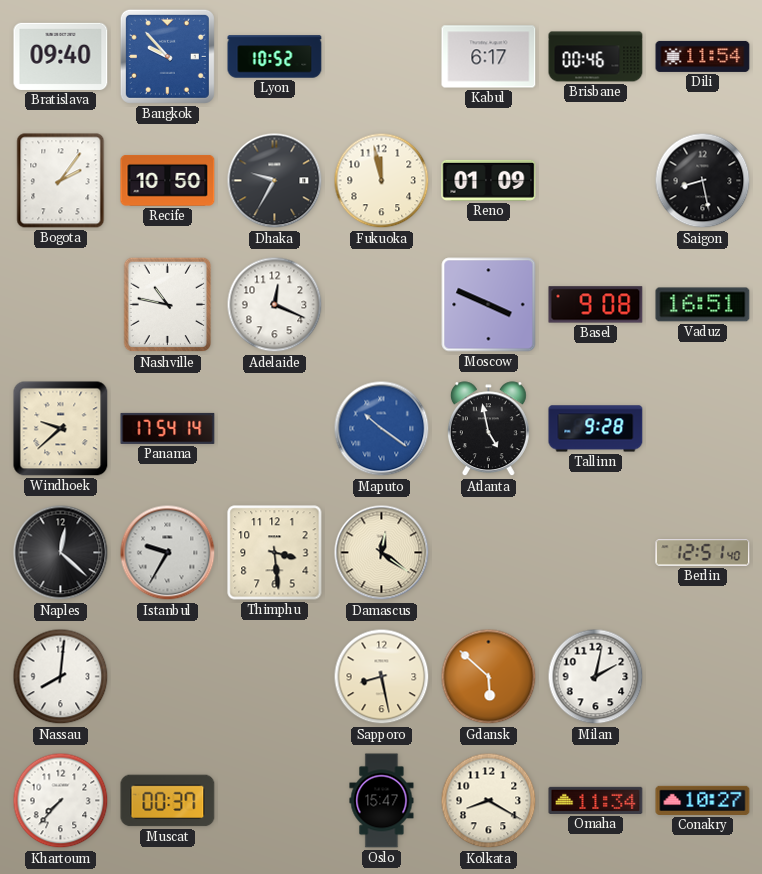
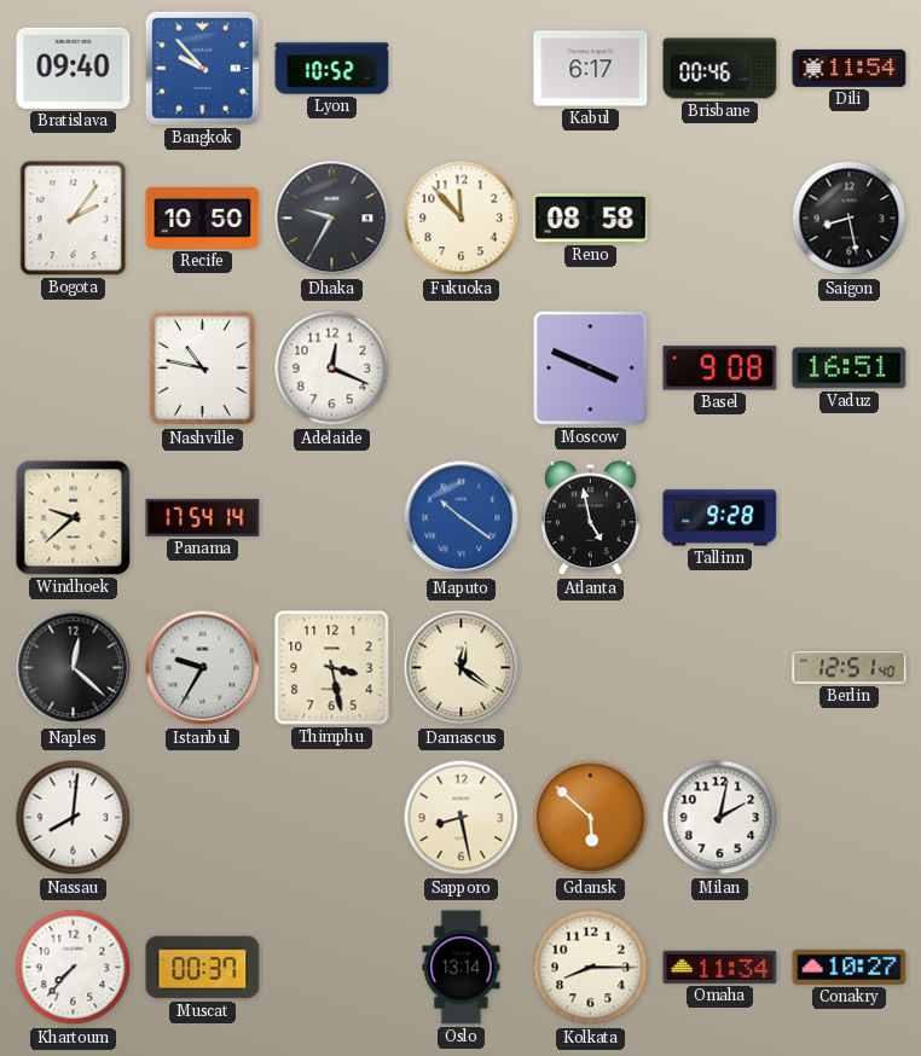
Fukuoka: 11:58 -> 11:53
Reno: 01:09 -> 08:58
Thimphu: 3:29 -> 3:28
Oslo: 15:47 -> 13:14
Kolkata: 8:20 -> 8:15
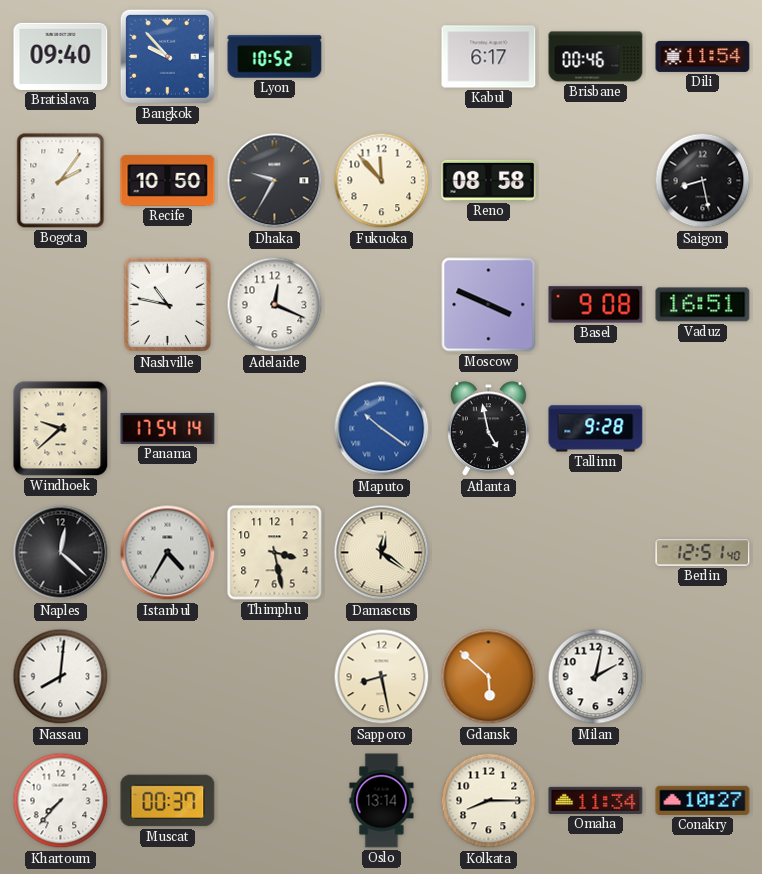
Istanbul: 9:35 -> 4:35
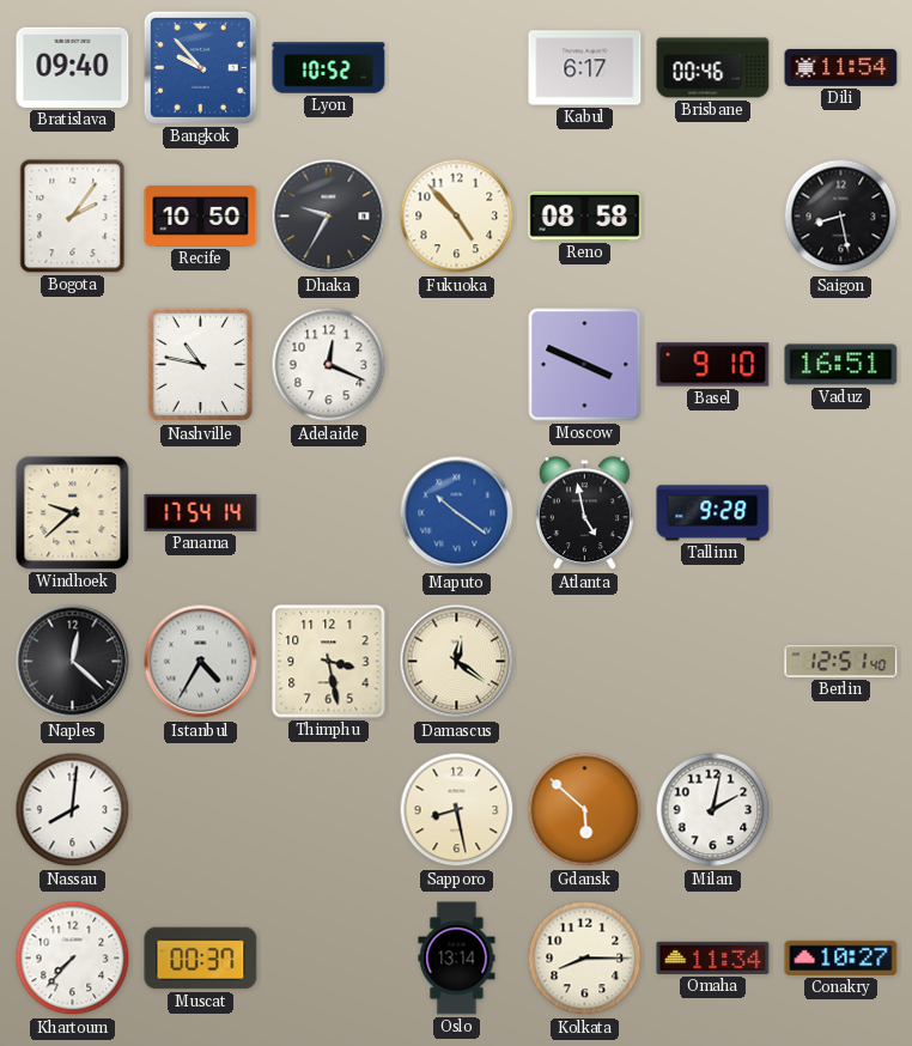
Fukuoka: 11:53 -> 4:53
Basel: 9:08 -> 9:10
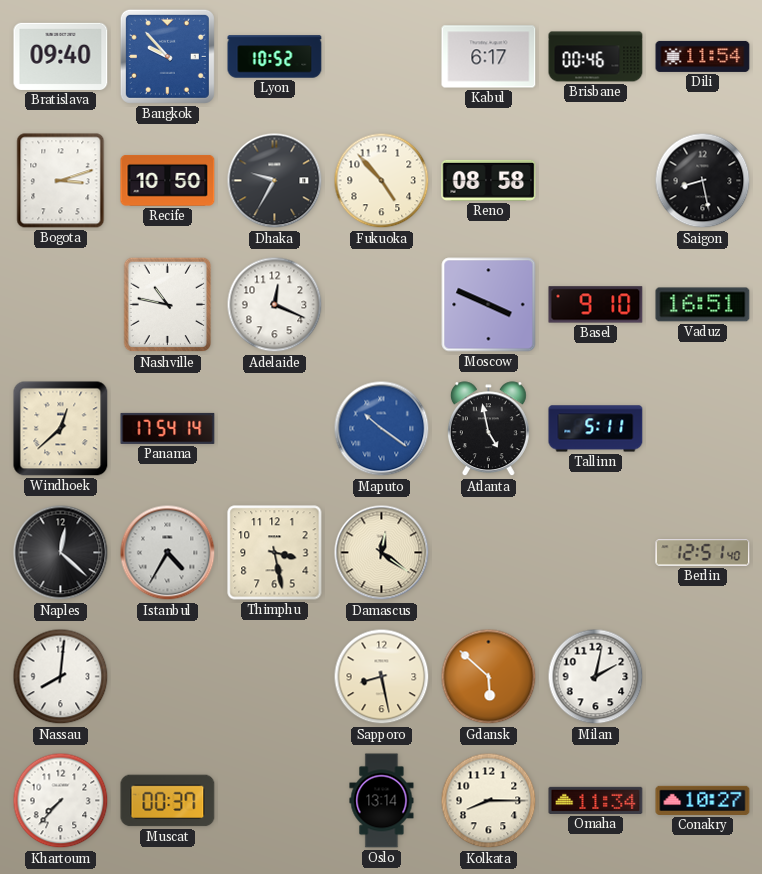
Bogota: 2:06 -> 3:12
Windhoek: 9:38 -> 12:38
Tallinn: 9:28 -> 5:11
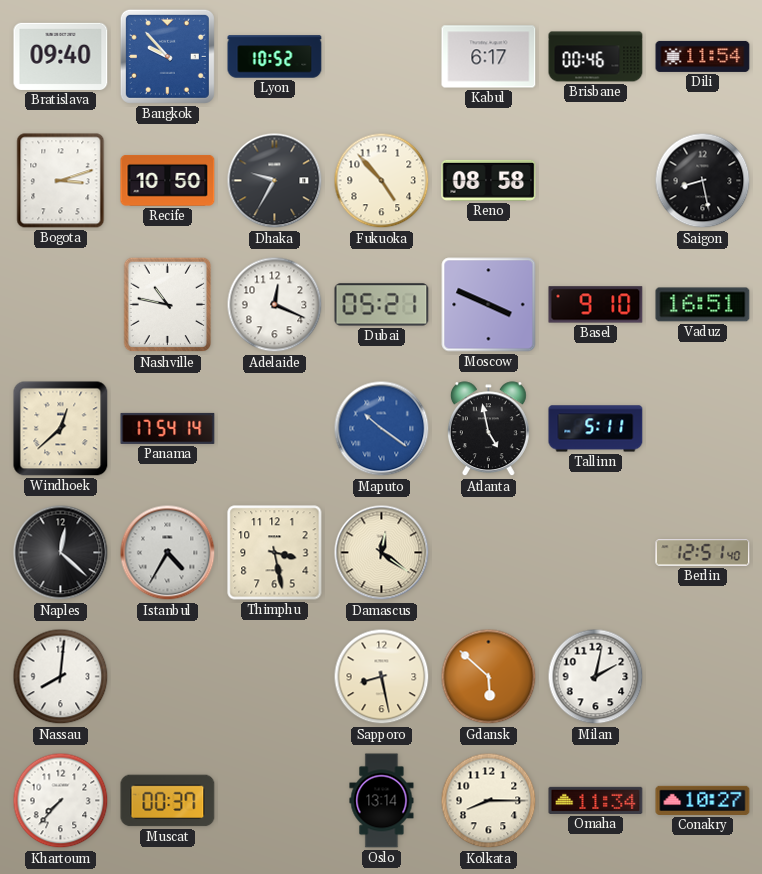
Dubai: none -> 05:21
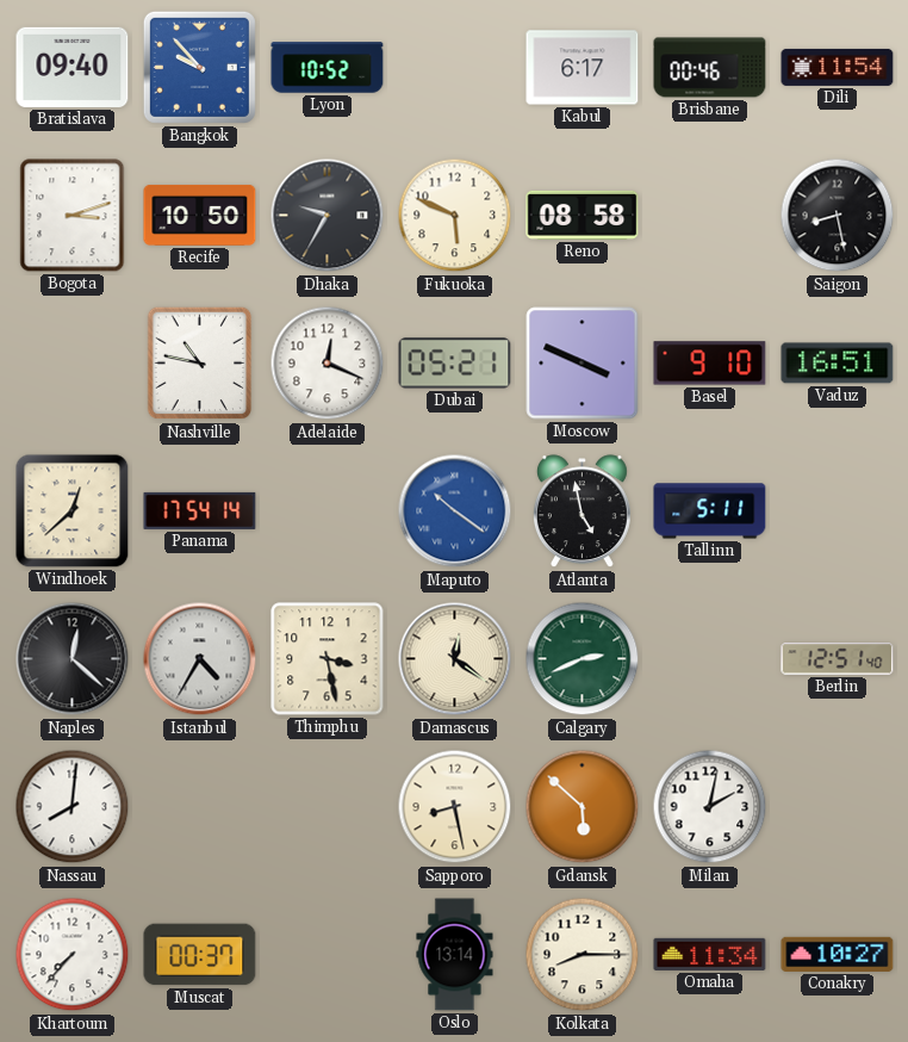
Fukuoka: 4:53 -> 5:49
Calgary: none -> 2:41
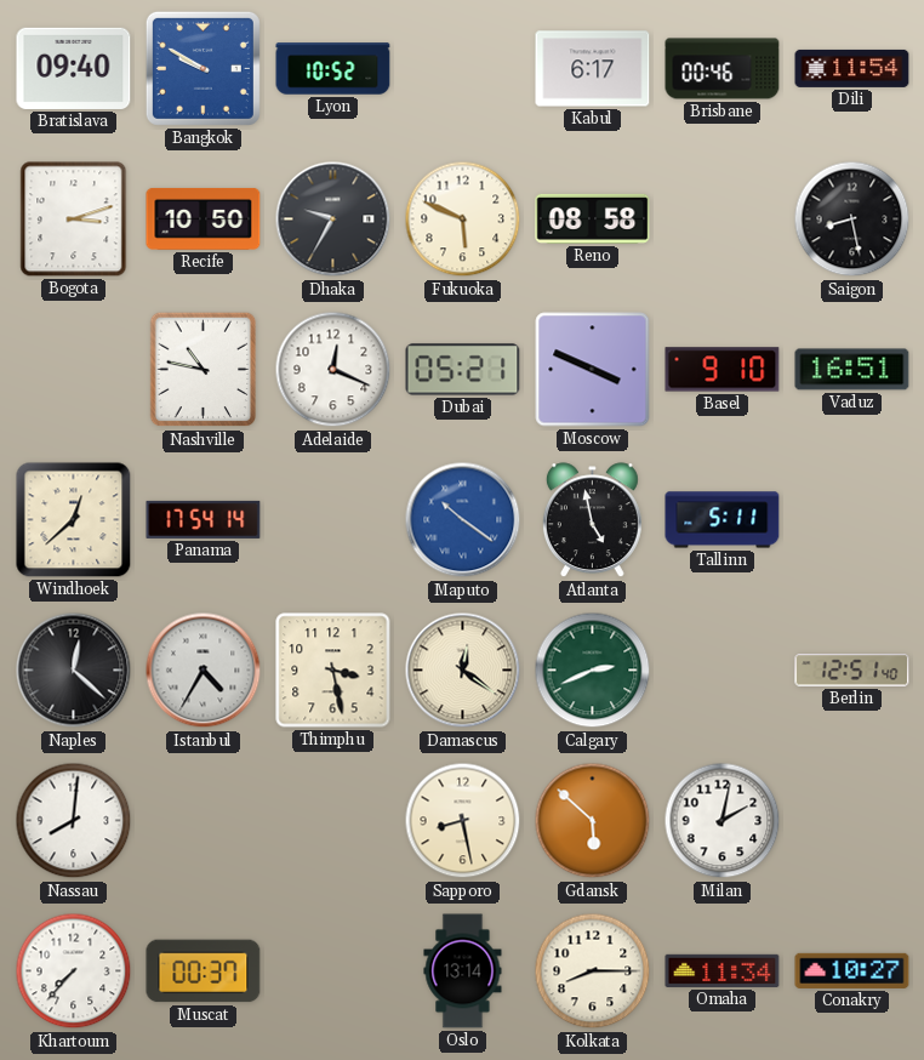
Bangkok: 9:53 -> 9:50
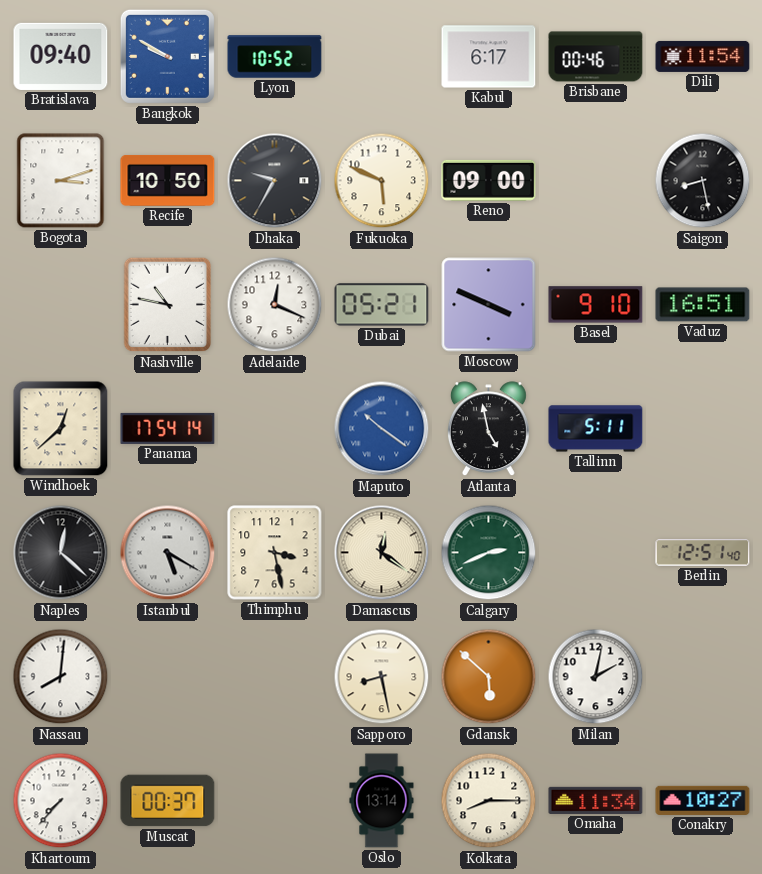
Reno: 08:58 -> 09:00
Istanbul: 4:35 -> 5:20
